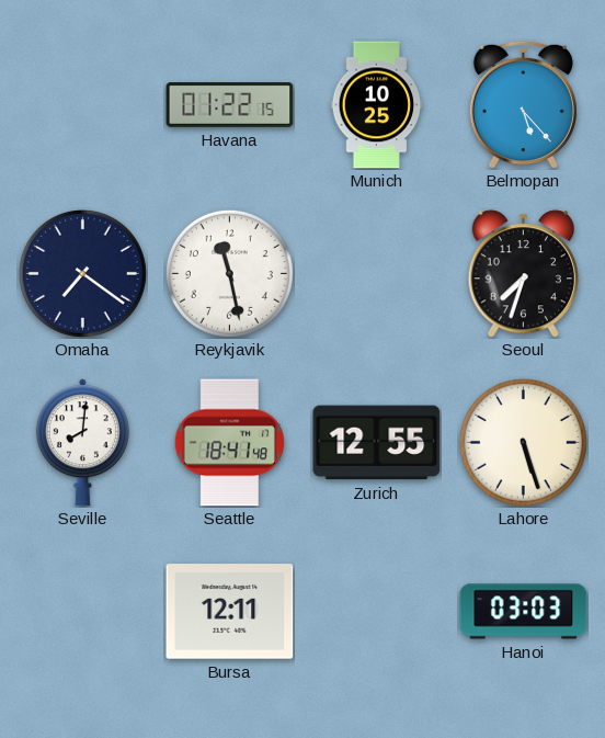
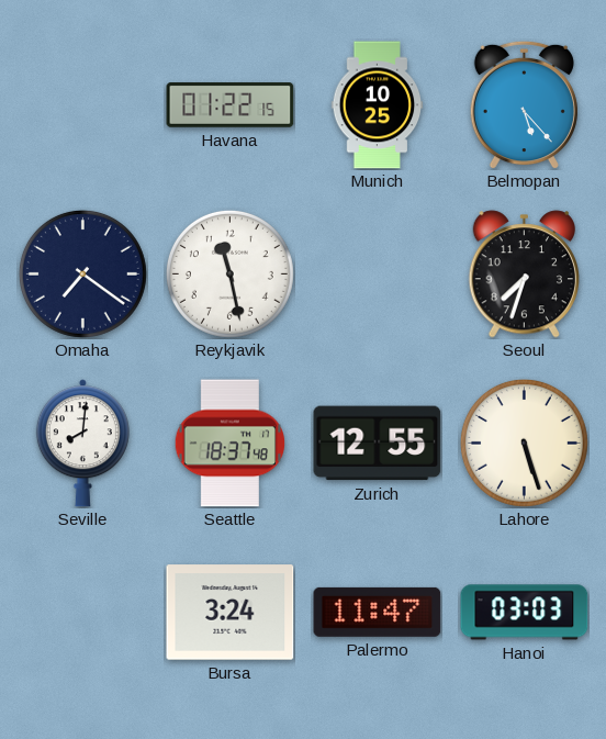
Seattle: 18:41 -> 18:37
Bursa: 12:11 -> 3:24
Palermo: none -> 11:47
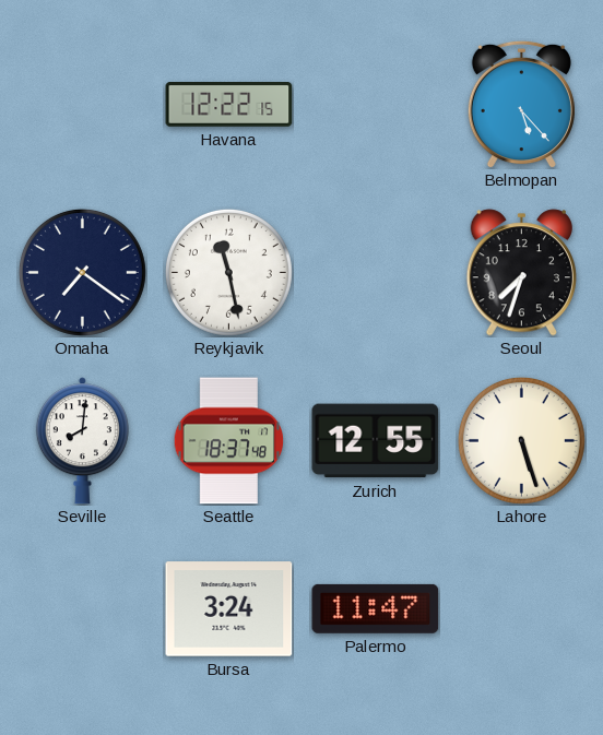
Havana: 01:22 -> 12:22
Munich: 10:25 -> none
Hanoi: 03:03 -> none
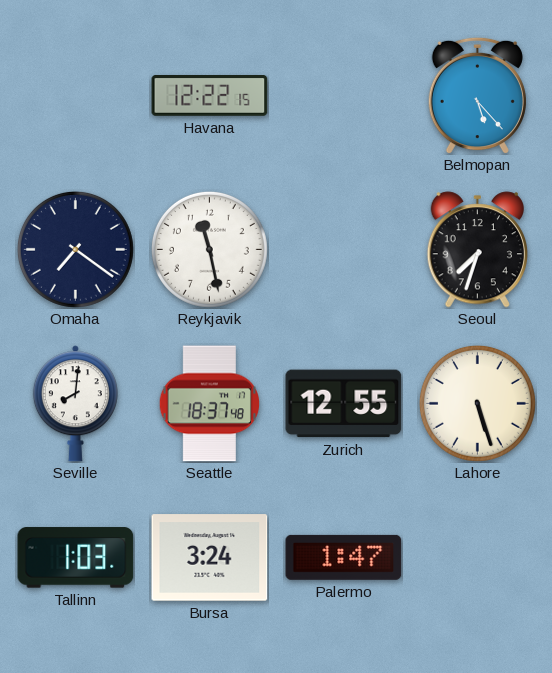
Tallinn: none -> 1:03
Palermo: 11:47 -> 1:47
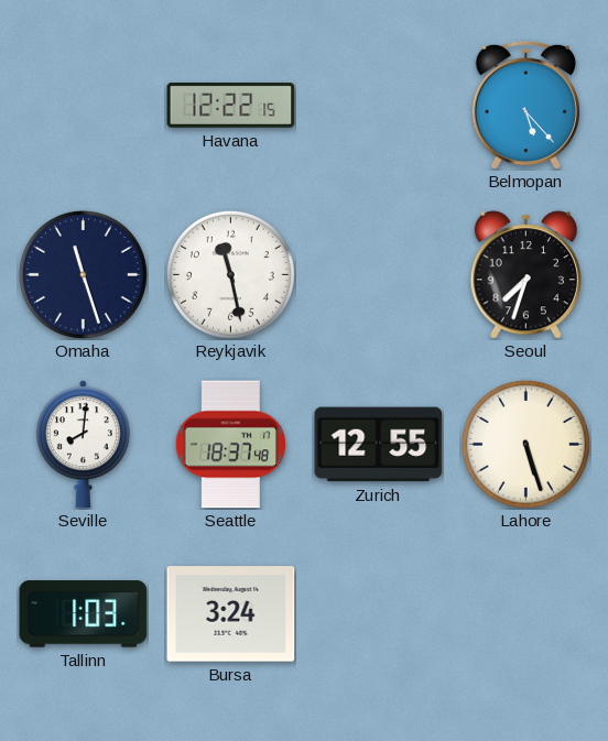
Omaha: 7:21 -> 11:27
Palermo: 1:47 -> none
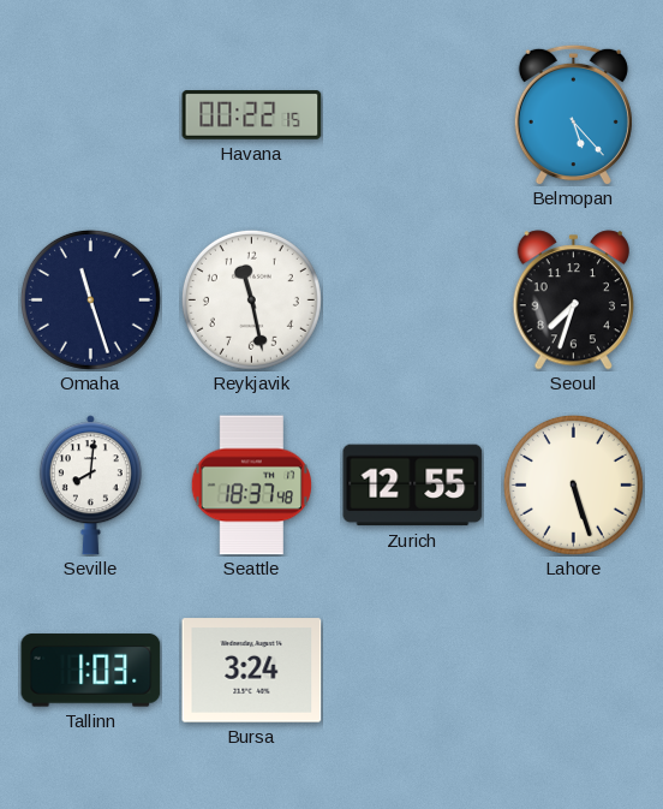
Havana: 12:22 -> 00:22
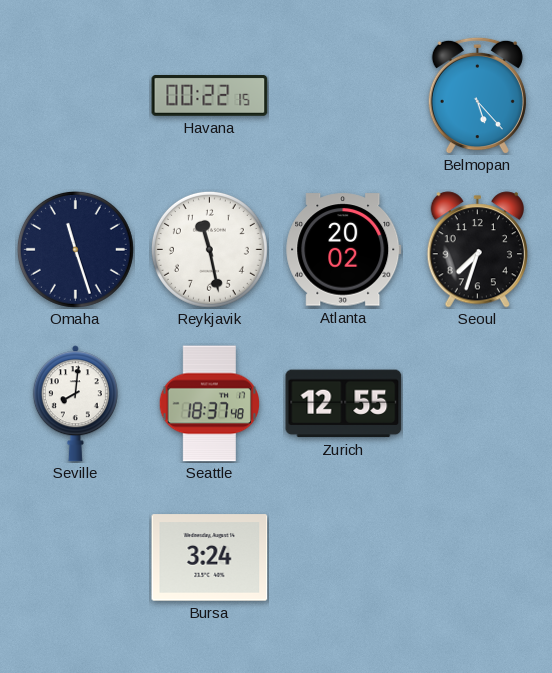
Atlanta: none -> 20:02
Lahore: 5:27 -> none
Tallinn: 1:03 -> none
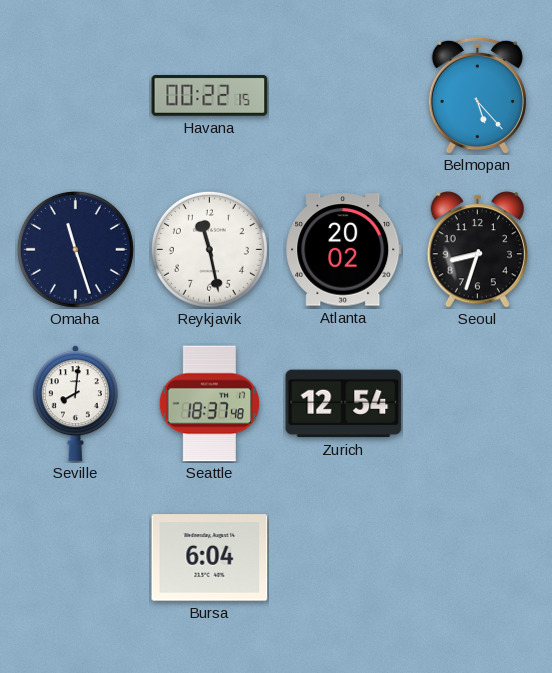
Seoul: 7:33 -> 8:33
Zurich: 12:55 -> 12:54
Bursa: 3:24 -> 6:04
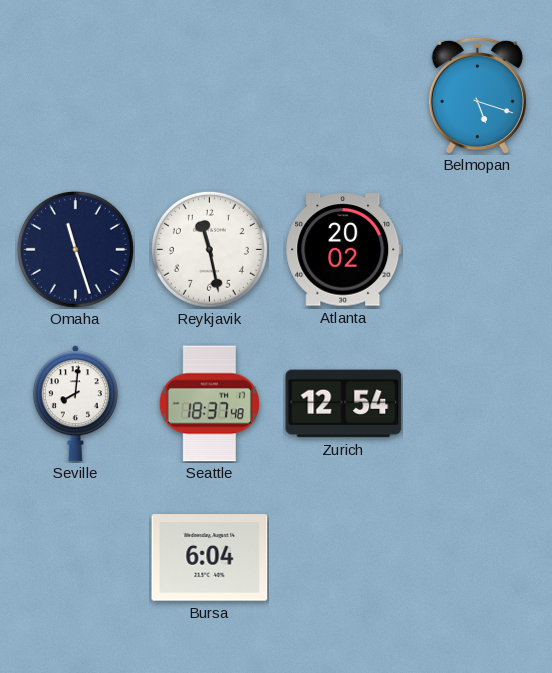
Havana: 00:22 -> none
Belmopan: 5:23 -> 5:18
Seoul: 8:33 -> none
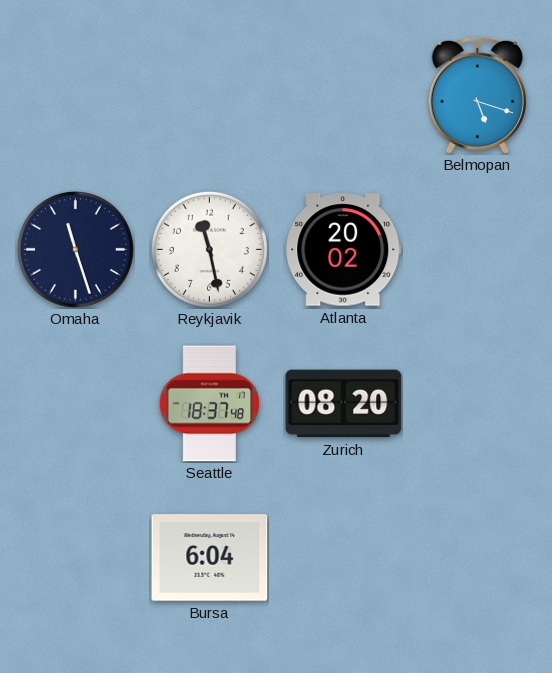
Seville: 8:01 -> none
Zurich: 12:54 -> 08:20
